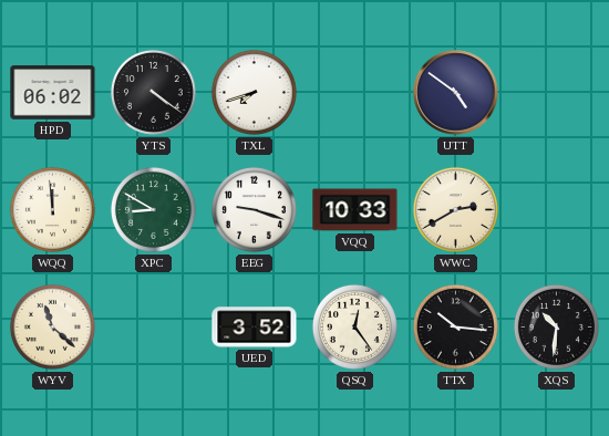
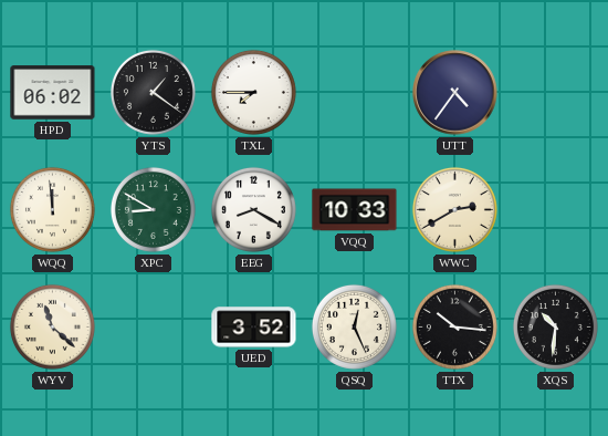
YTS: 4:21 -> 1:21
TXL: 7:42 -> 7:45
UTT: 4:51 -> 4:36
EEG: 9:18 -> 8:20
QSQ: 12:24 -> 12:26
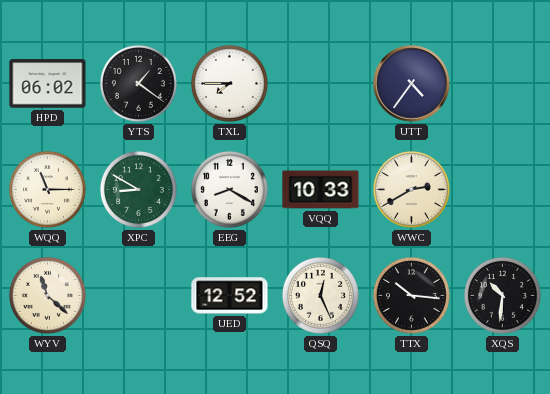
WQQ: 11:59 -> 11:15
UED: 3:52 -> 12:52
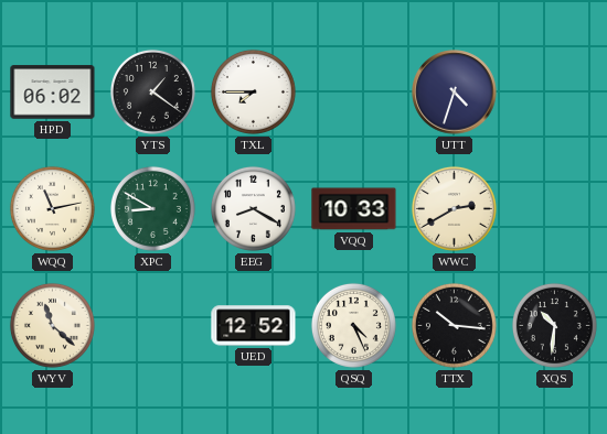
UTT: 4:36 -> 4:33
WQQ: 11:15 -> 11:13
QSQ: 12:26 -> 4:26
